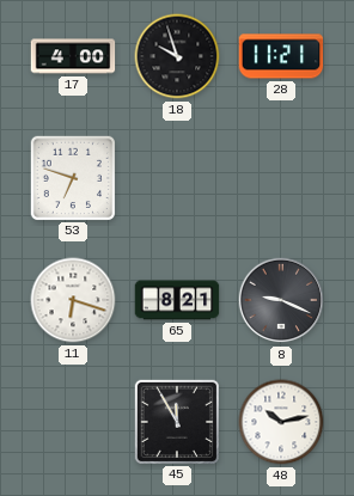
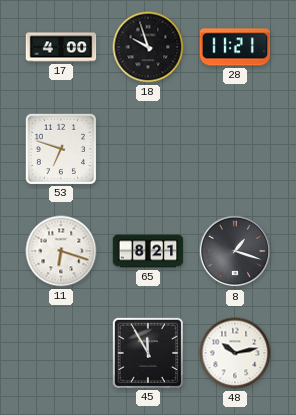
8: 9:19 -> 1:18
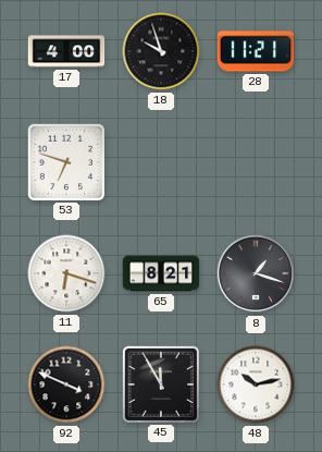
92: none -> 3:49
